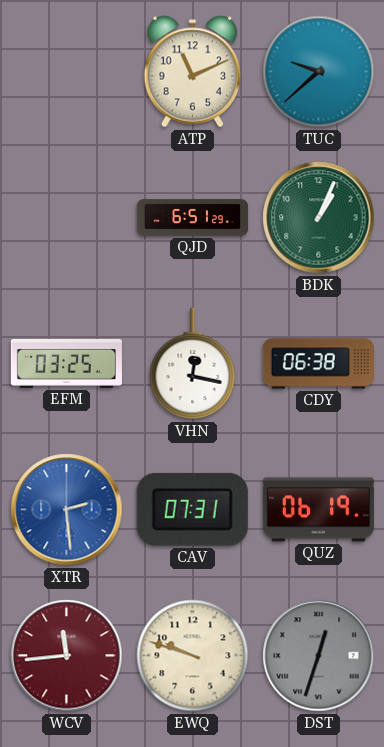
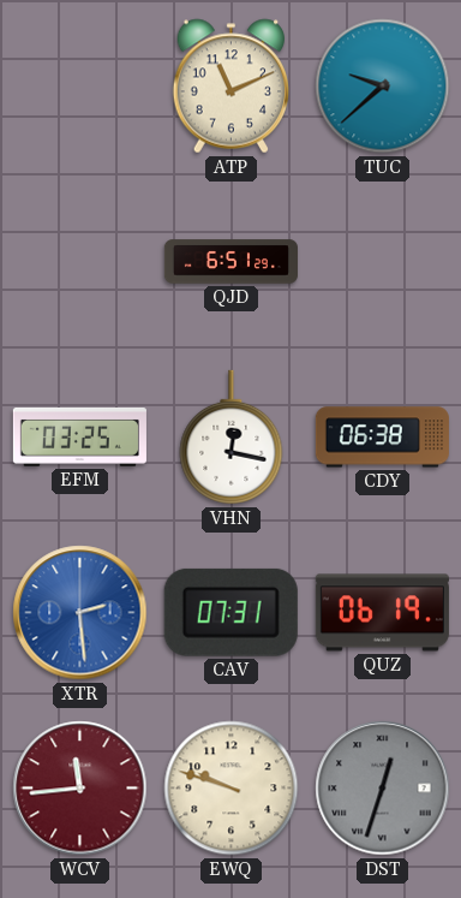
BDK: 1:04 -> none
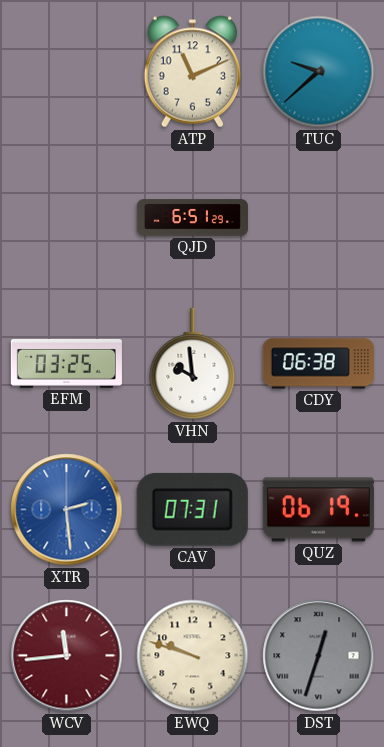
VHN: 12:17 -> 9:59
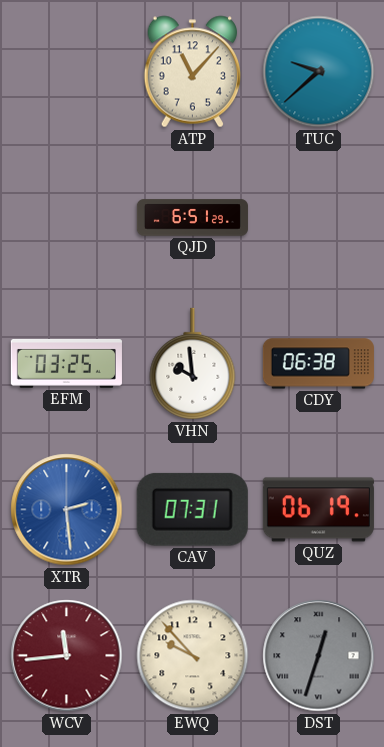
ATP: 11:11 -> 11:07
EWQ: 9:48 -> 9:53
